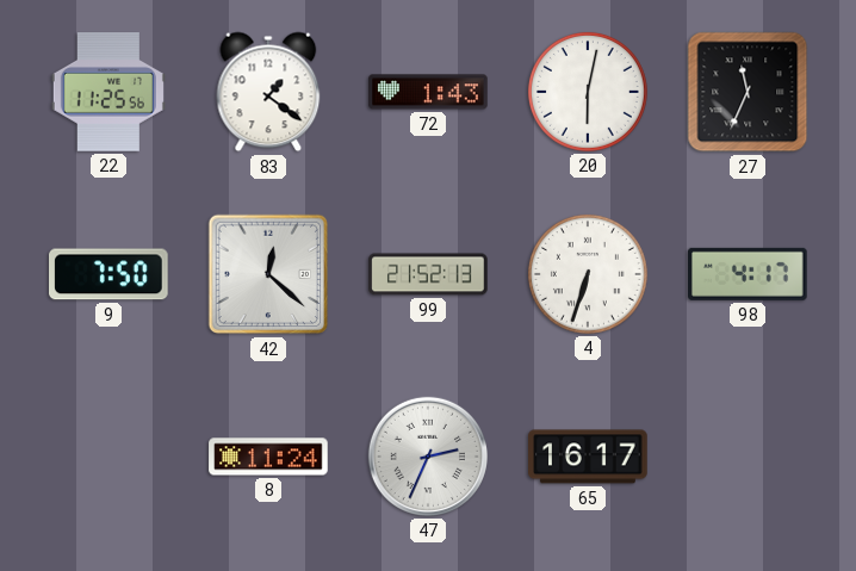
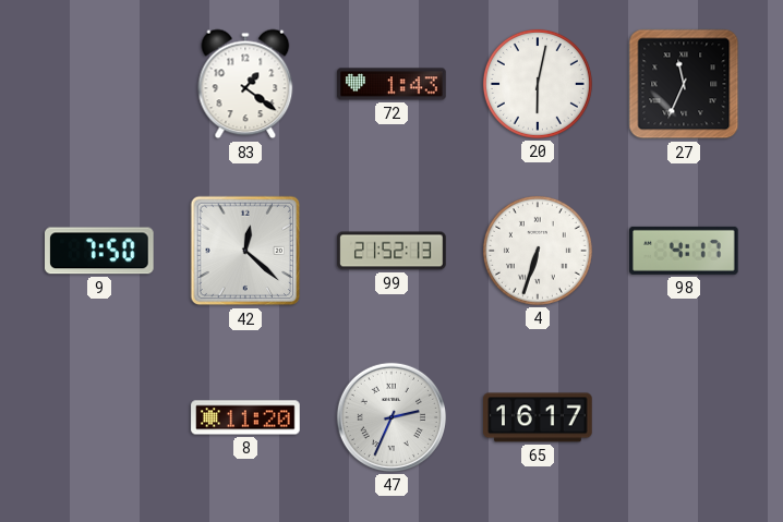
22: 11:25 -> none
8: 11:24 -> 11:20
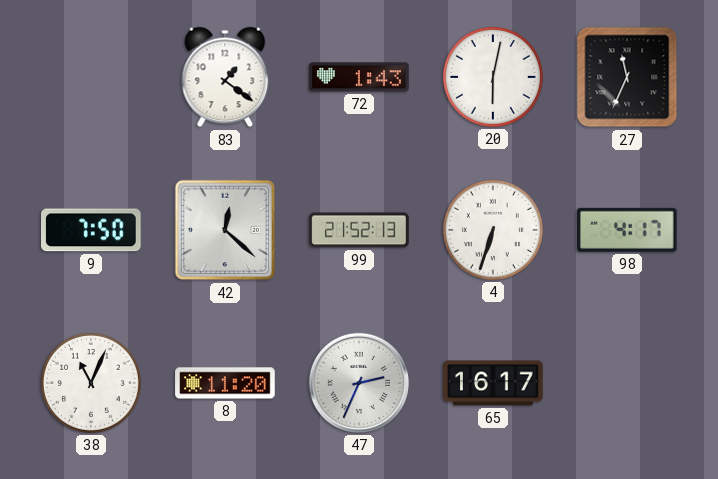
38: none -> 11:04
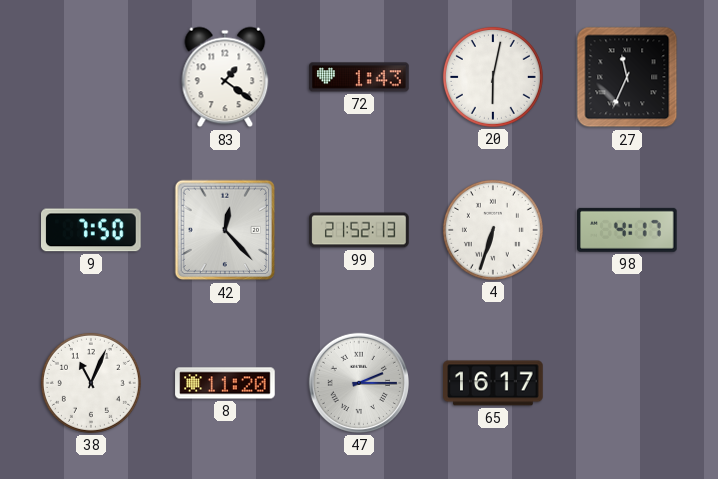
42: 12:22 -> 12:23
47: 2:34 -> 2:15
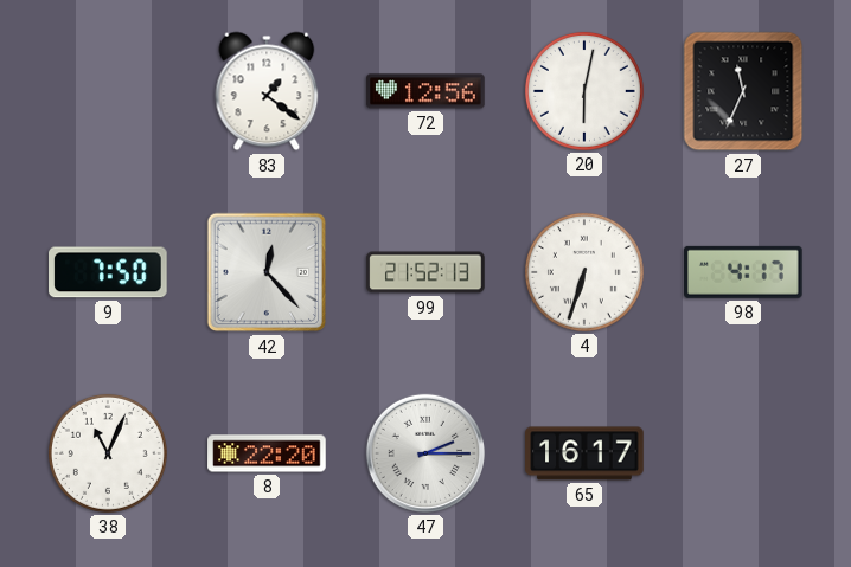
72: 1:43 -> 12:56
8: 11:20 -> 22:20
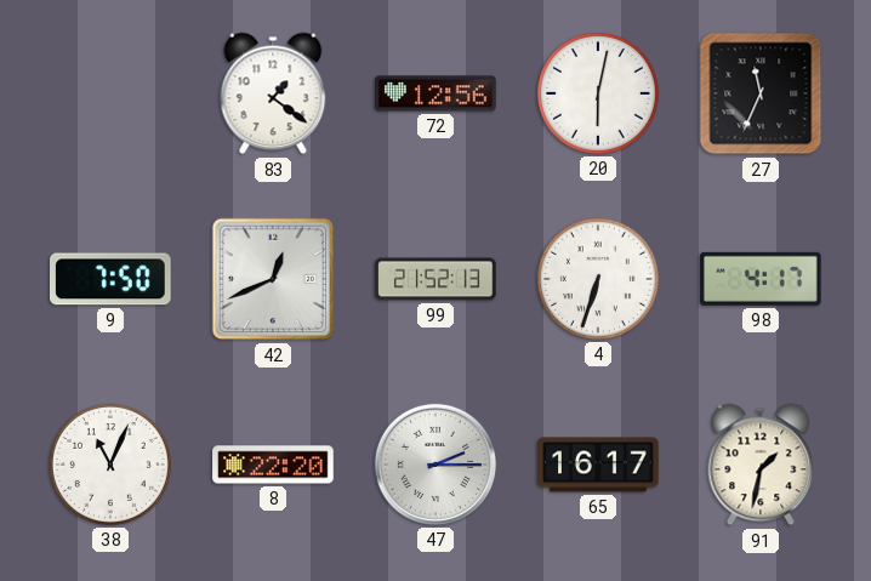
42: 12:23 -> 12:41
91: none -> 1:32
